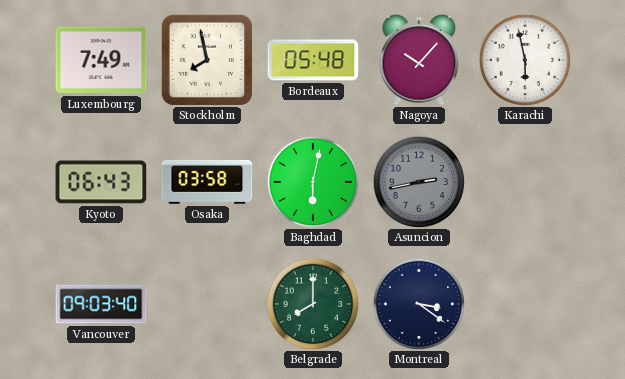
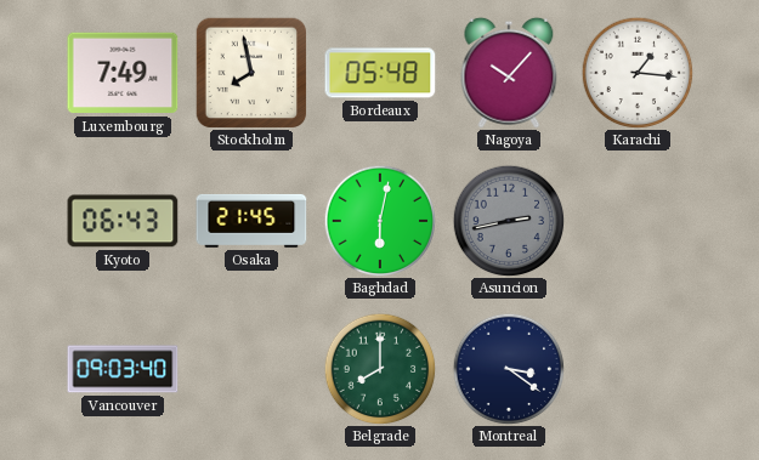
Karachi: 5:58 -> 1:16
Osaka: 03:58 -> 21:45
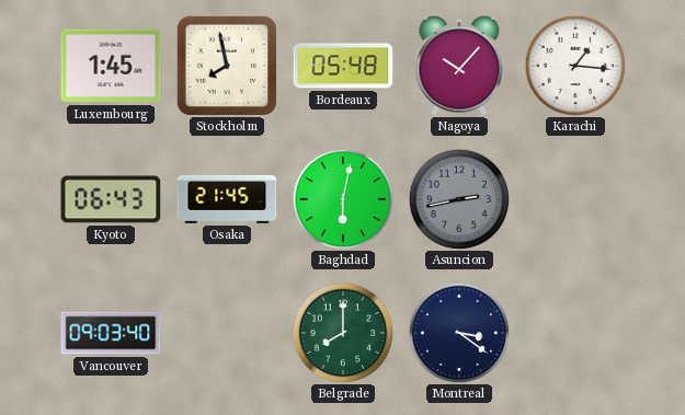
Luxembourg: 7:49 -> 1:45
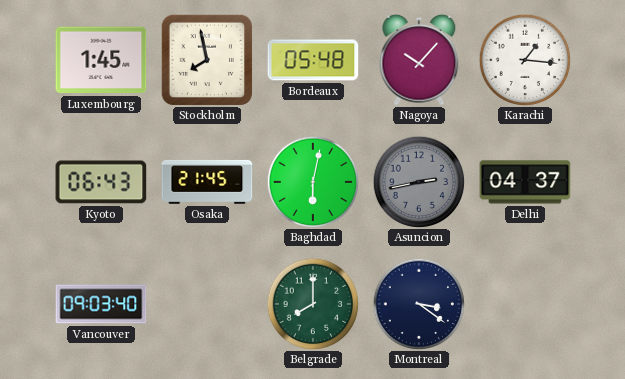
Delhi: none -> 04:37
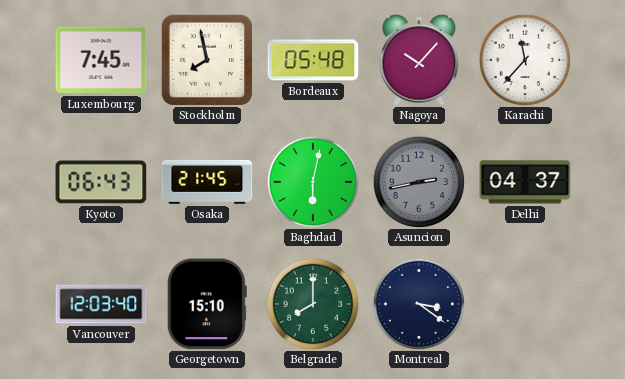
Luxembourg: 1:45 -> 7:45
Karachi: 1:16 -> 11:37
Vancouver: 09:03 -> 12:03
Georgetown: none -> 15:10
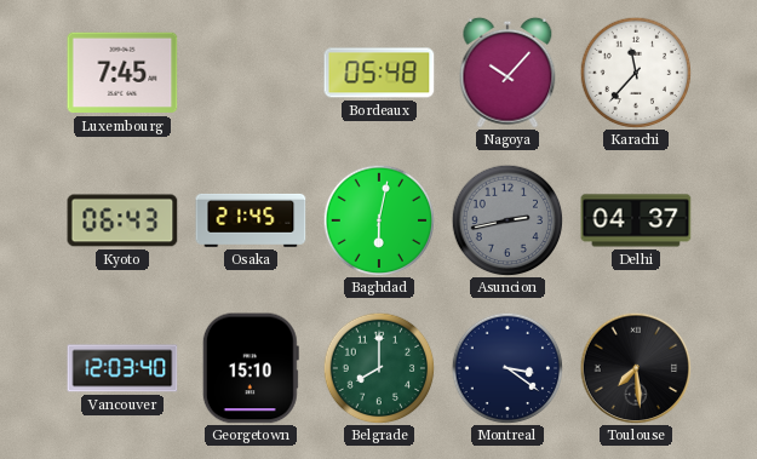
Stockholm: 7:58 -> none
Toulouse: none -> 7:29
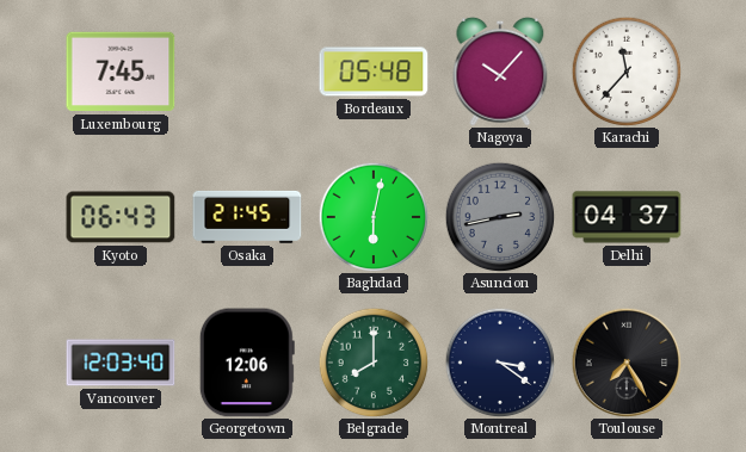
Georgetown: 15:10 -> 12:06
Toulouse: 7:29 -> 7:25
